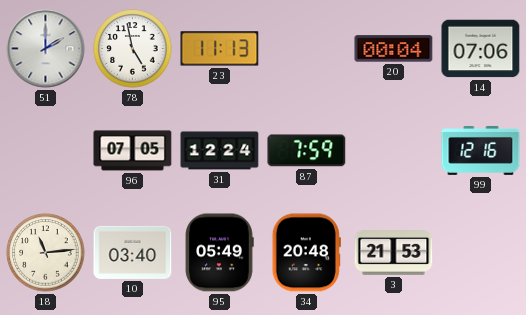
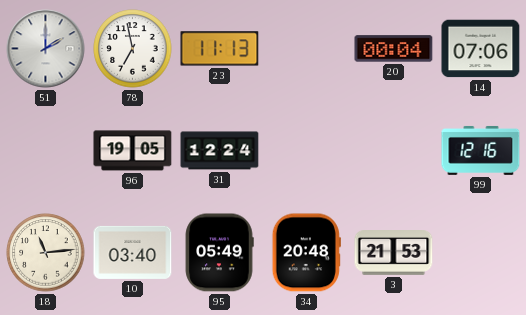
78: 4:58 -> 6:58
96: 07:05 -> 19:05
87: 7:59 -> none
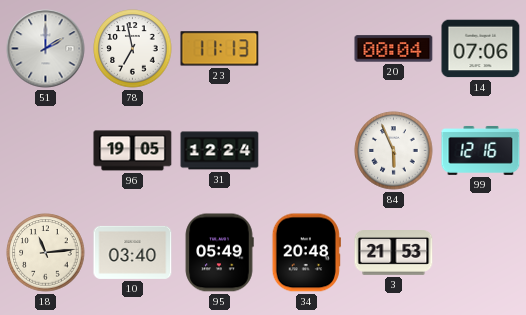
84: none -> 5:56
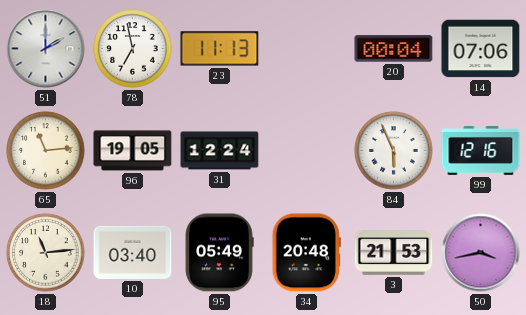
65: none -> 11:14
50: none -> 3:43
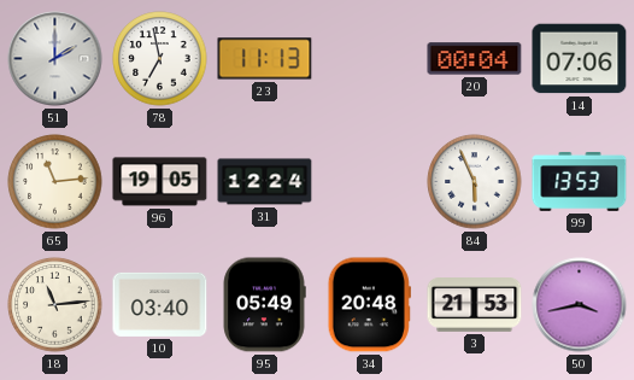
99: 12:16 -> 13:53
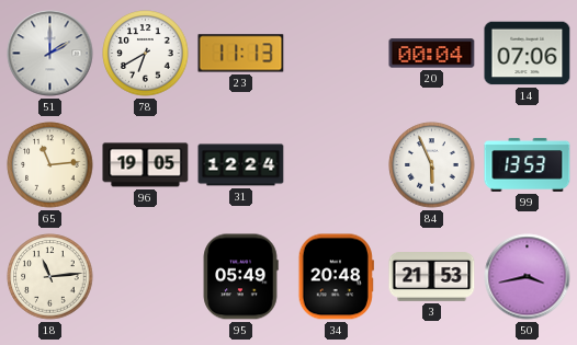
78: 6:58 -> 6:40
10: 03:40 -> none
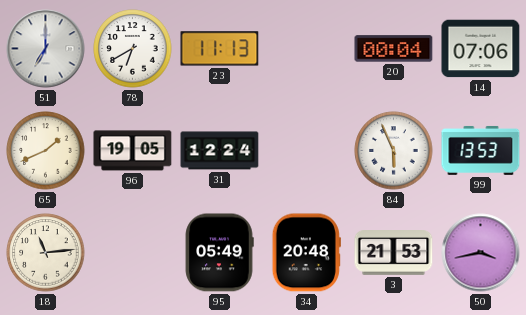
51: 2:00 -> 7:00
65: 11:14 -> 1:41
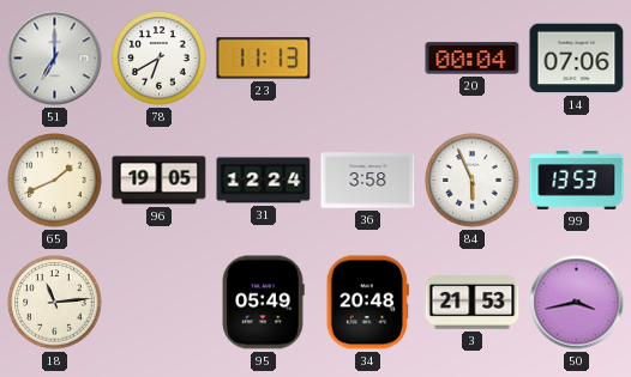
36: none -> 3:58
